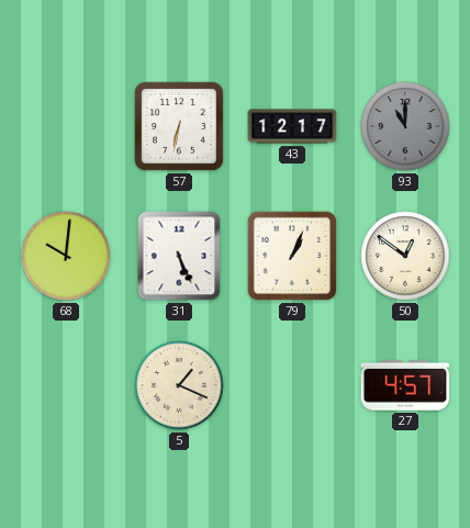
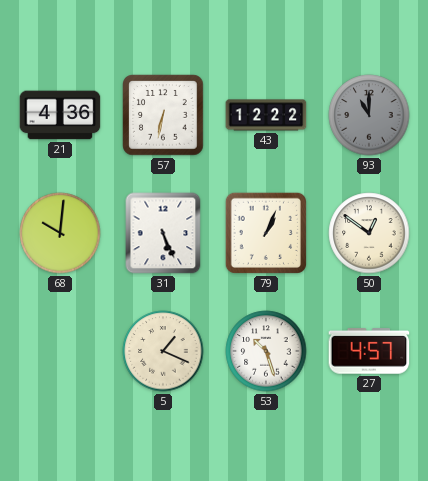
21: none -> 4:36
43: 12:17 -> 12:22
53: none -> 10:27
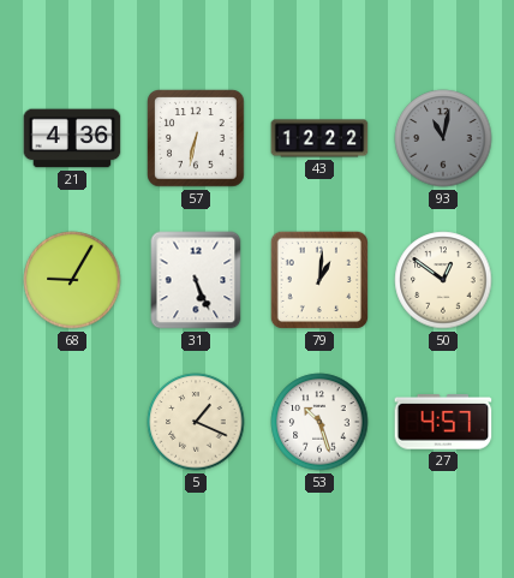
93: 11:00 -> 11:02
68: 10:01 -> 9:05
79: 1:04 -> 1:01
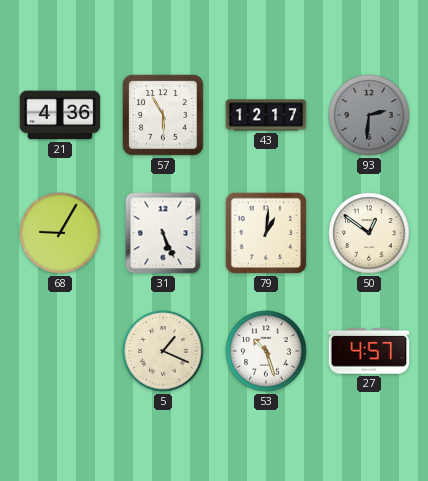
57: 6:32 -> 5:55
43: 12:22 -> 12:17
93: 11:02 -> 2:31
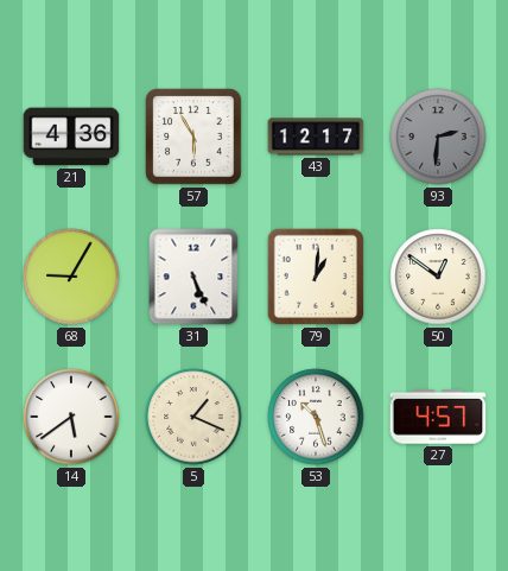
14: none -> 5:39
